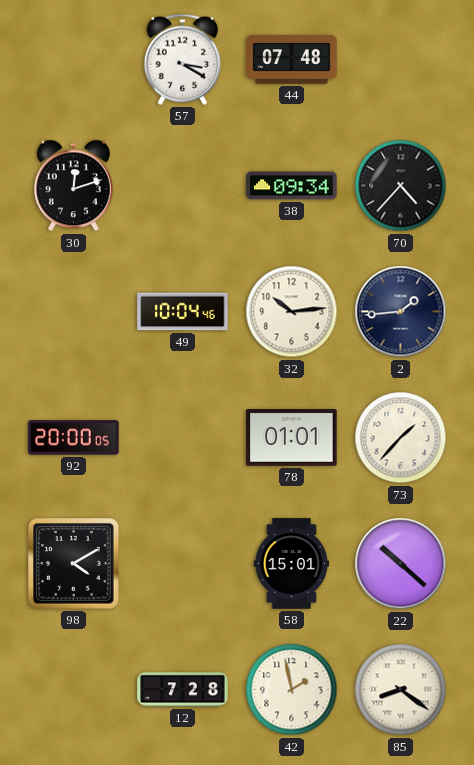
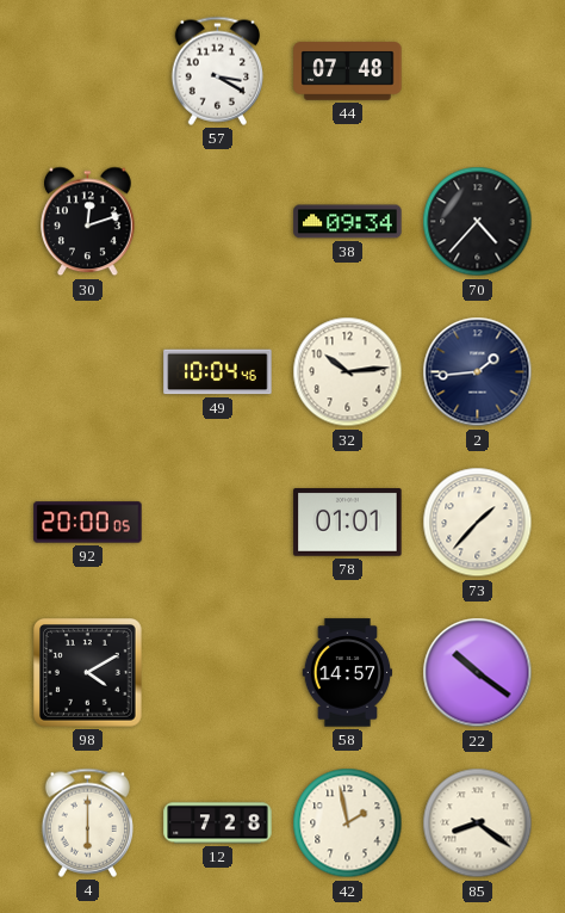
58: 15:01 -> 14:57
22: 10:22 -> 10:21
4: none -> 6:00
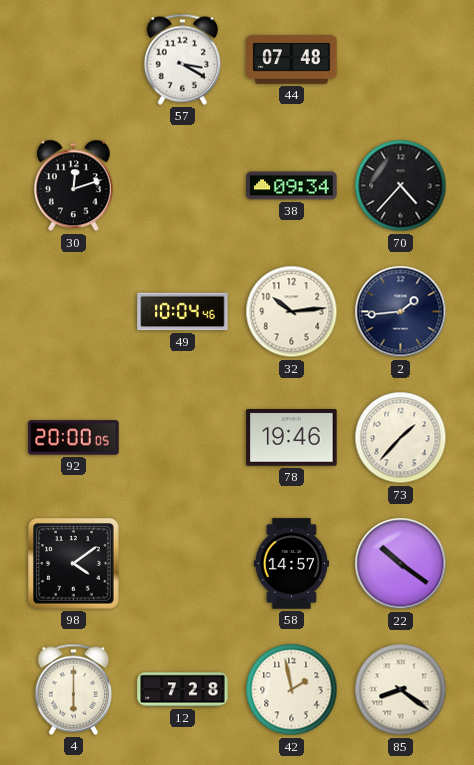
78: 01:01 -> 19:46
98: 4:10 -> 4:09
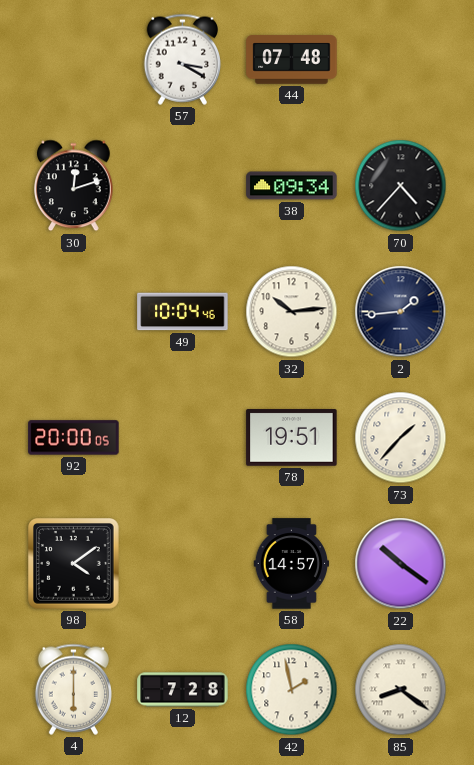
78: 19:46 -> 19:51
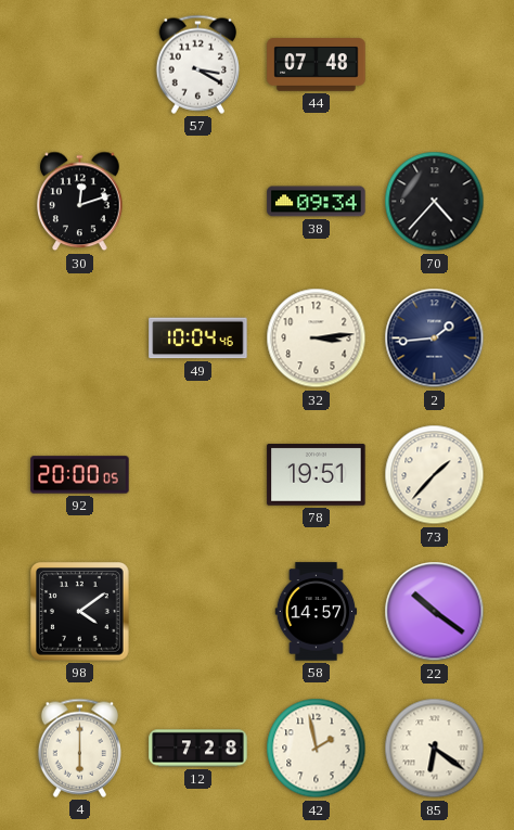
32: 10:14 -> 3:14
85: 8:21 -> 6:21
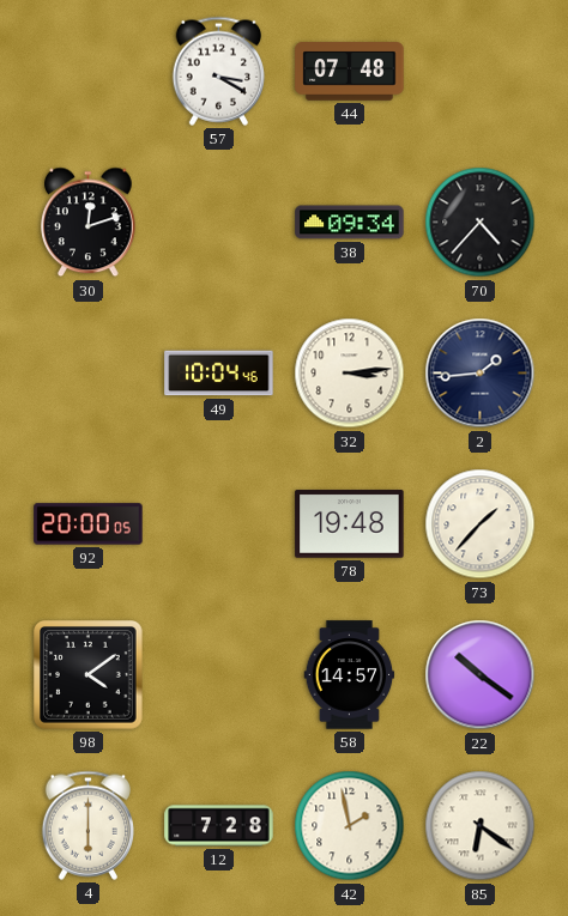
78: 19:51 -> 19:48
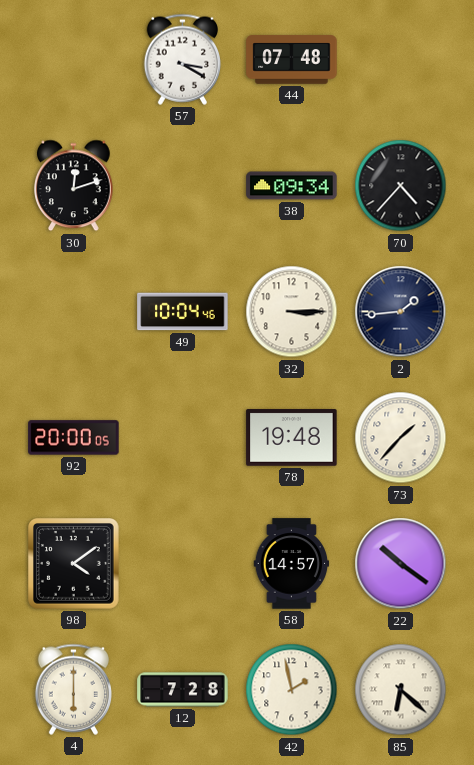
32: 3:14 -> 3:15
85: 6:21 -> 6:22
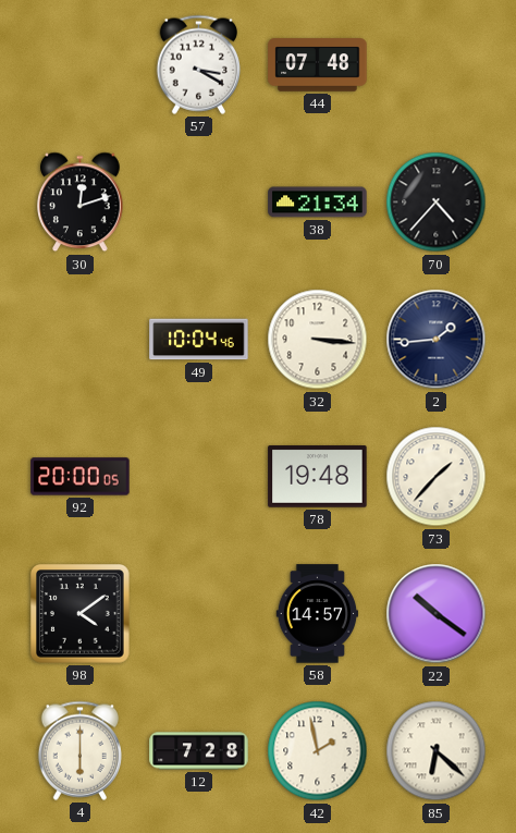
38: 09:34 -> 21:34
32: 3:15 -> 3:16
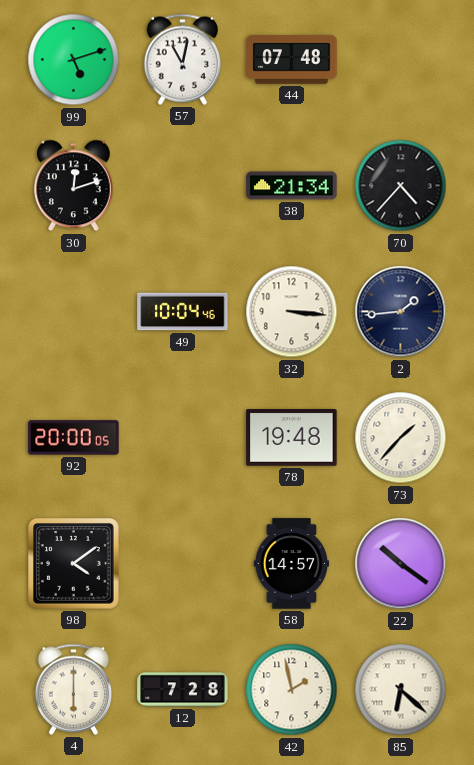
99: none -> 5:12
57: 3:20 -> 11:02
